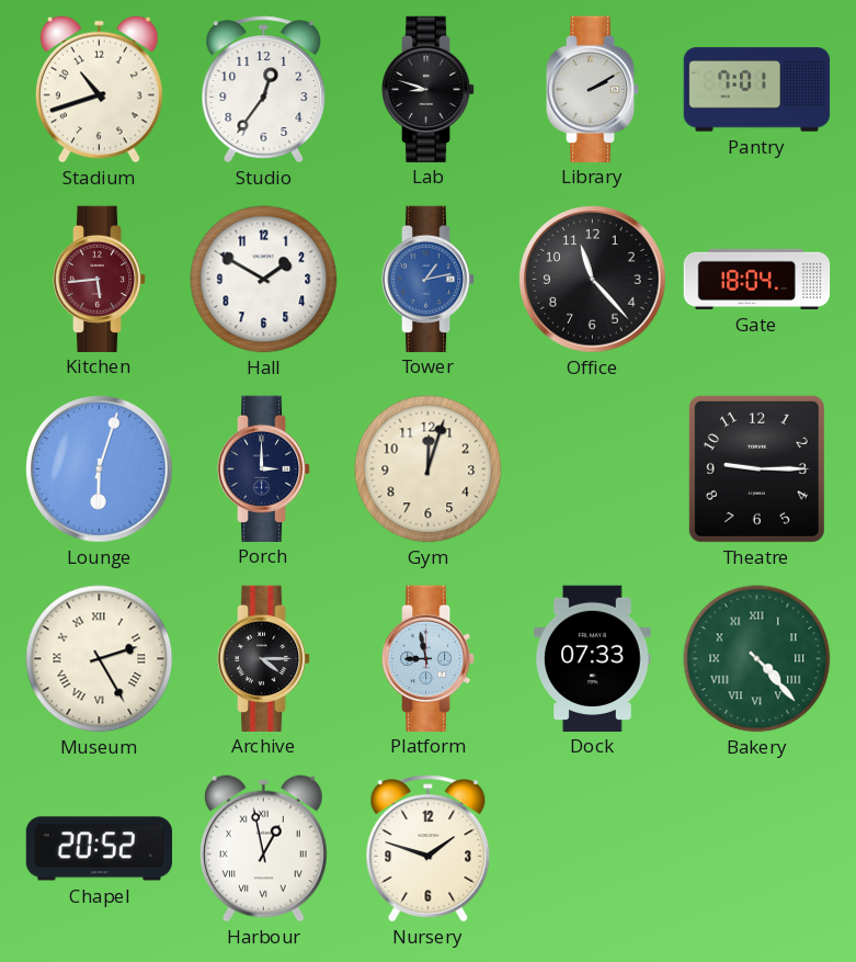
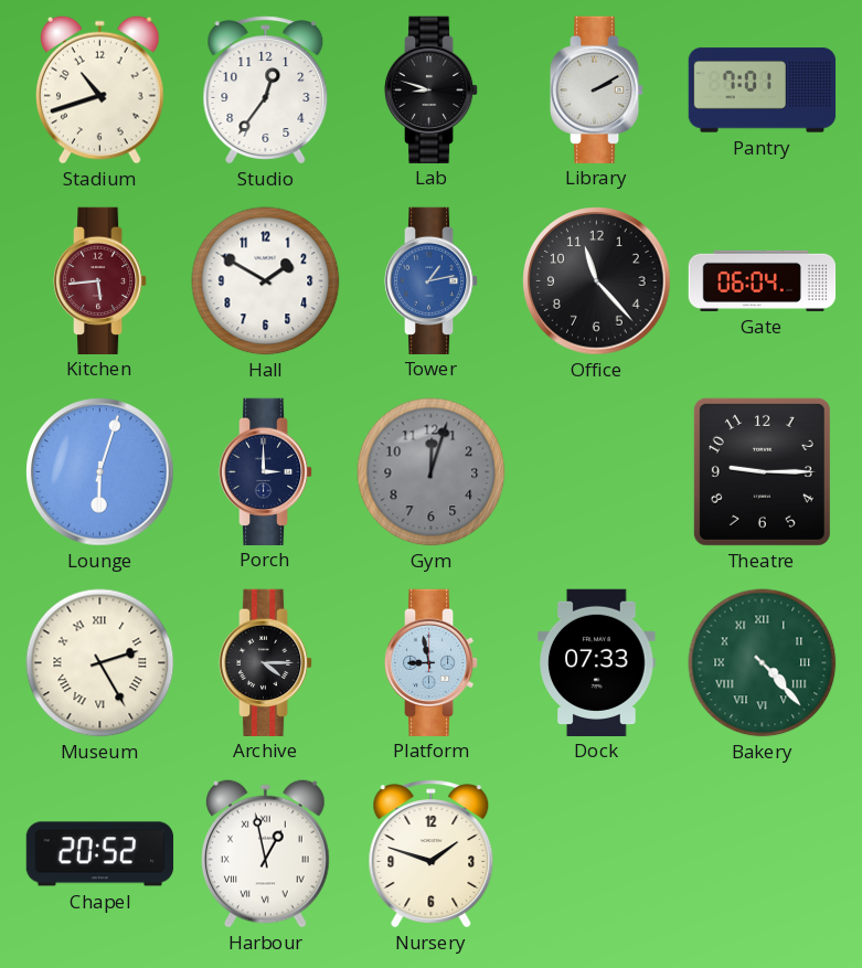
Gate: 18:04 -> 06:04
Gym dial: cream -> grey
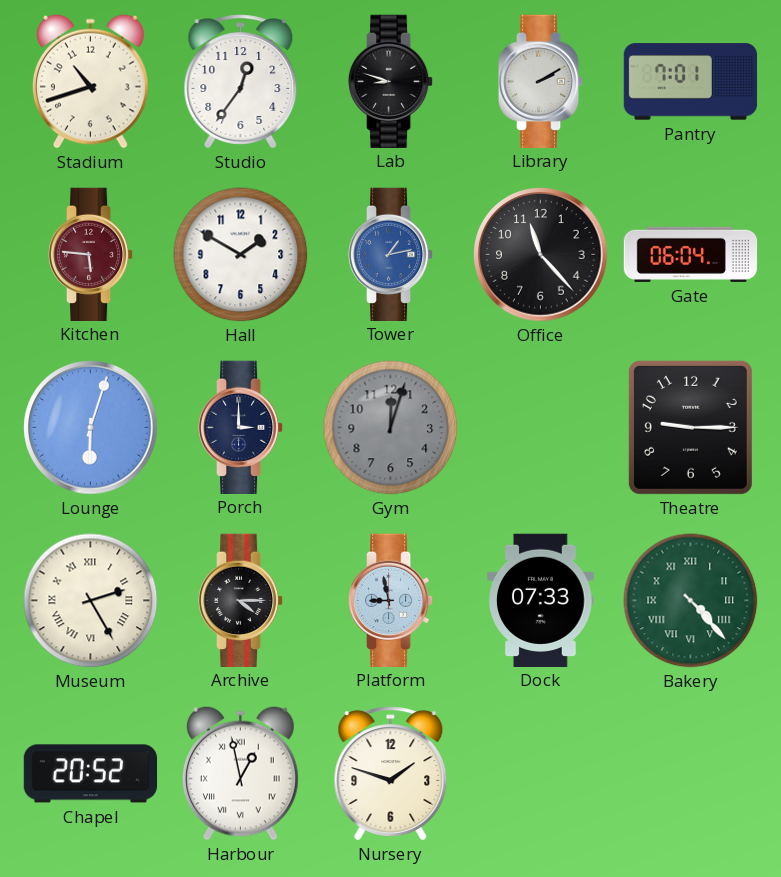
Kitchen: 5:44 -> 5:46
